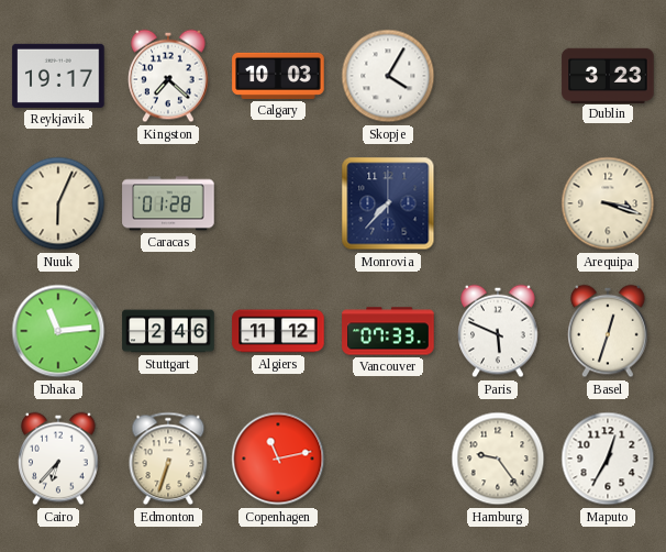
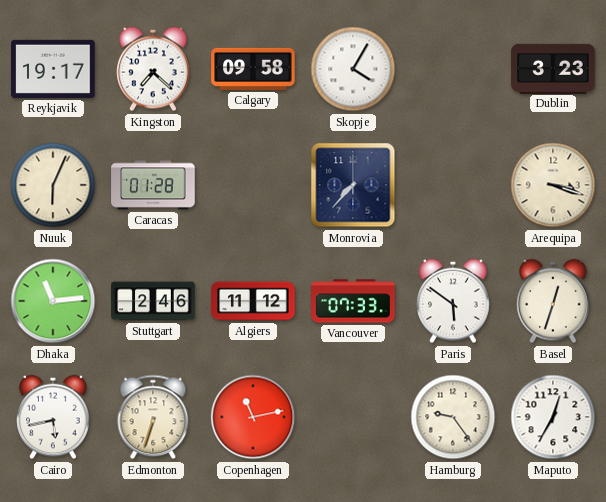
Calgary: 10:03 -> 09:58
Paris: 5:49 -> 5:51
Cairo: 6:37 -> 5:43
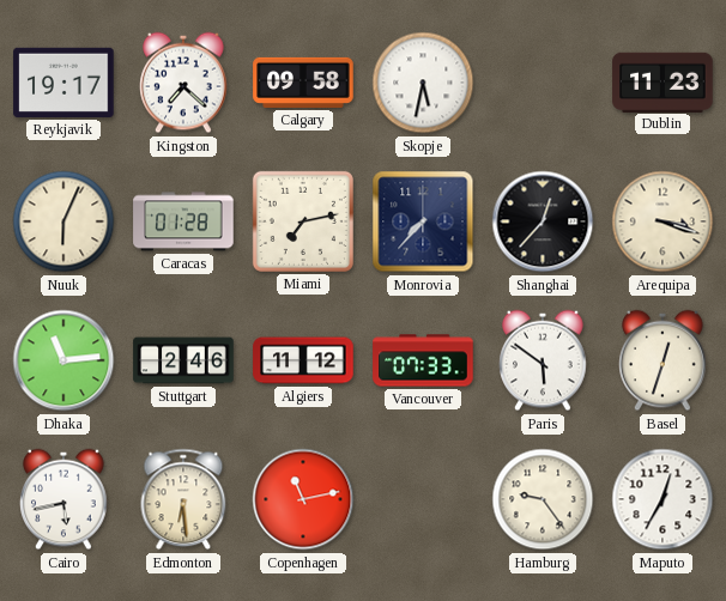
Skopje: 4:05 -> 5:32
Dublin: 3:23 -> 11:23
Miami: none -> 7:13
Shanghai: none -> 12:37
Edmonton: 6:33 -> 6:29
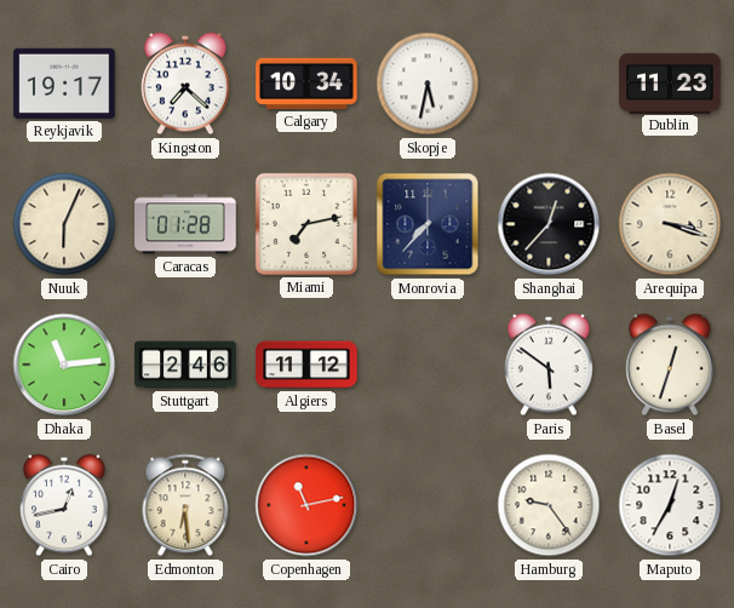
Calgary: 09:58 -> 10:34
Vancouver: 07:33 -> none
Cairo: 5:43 -> 12:43
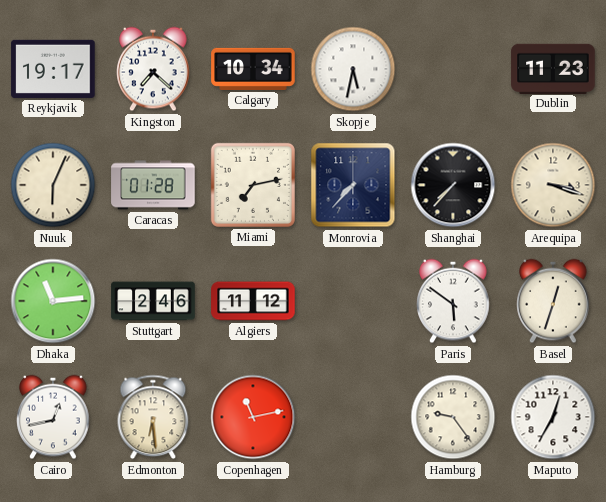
Shanghai: 12:37 -> 7:37
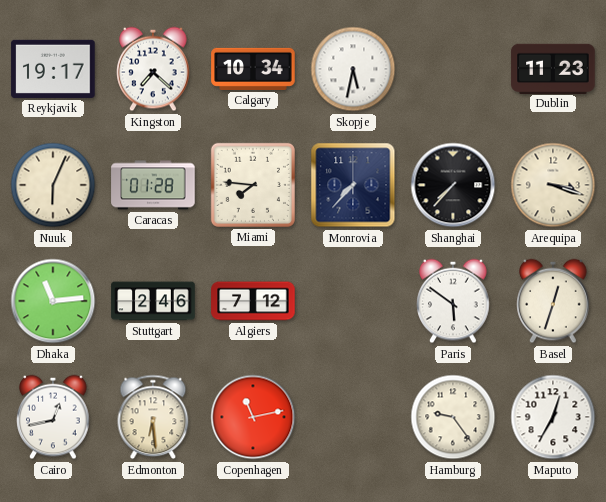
Miami: 7:13 -> 7:46
Algiers: 11:12 -> 7:12
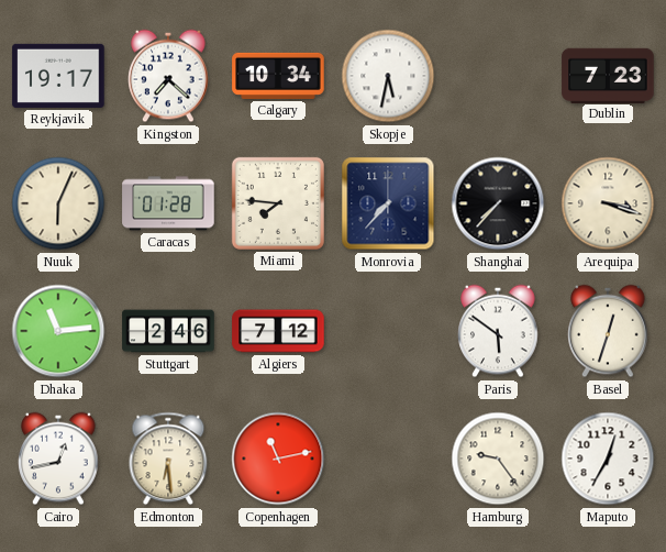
Dublin: 11:23 -> 7:23
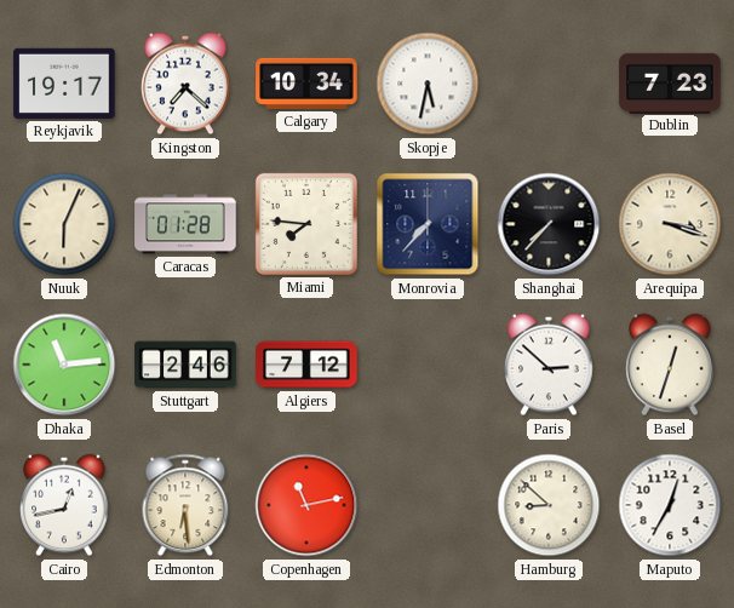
Paris: 5:51 -> 2:52
Hamburg: 9:24 -> 8:52
